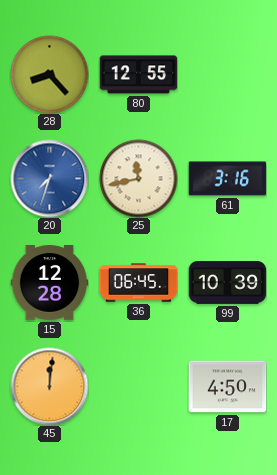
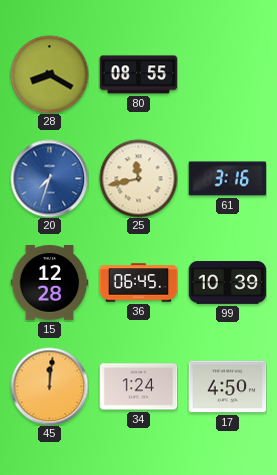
28: 8:23 -> 8:20
80: 12:55 -> 08:55
34: none -> 1:24
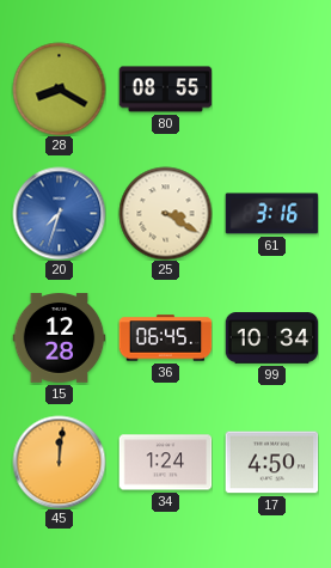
25: 11:43 -> 3:20
99: 10:39 -> 10:34
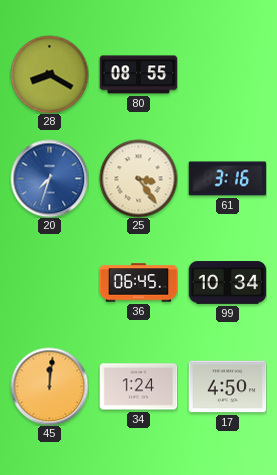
25: 3:20 -> 3:24
15: 12:28 -> none
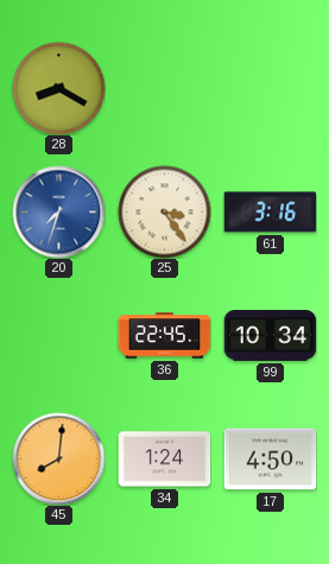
80: 08:55 -> none
36: 06:45 -> 22:45
45: 12:01 -> 8:01
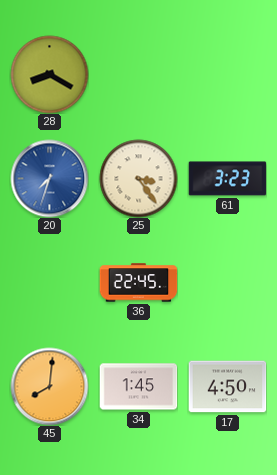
61: 3:16 -> 3:23
99: 10:34 -> none
34: 1:24 -> 1:45
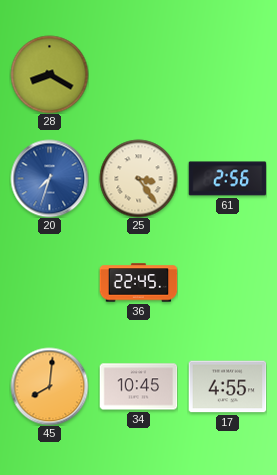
61: 3:23 -> 2:56
34: 1:45 -> 10:45
17: 4:50 -> 4:55
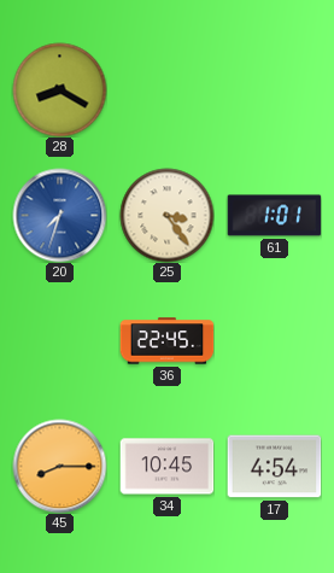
61: 2:56 -> 1:01
45: 8:01 -> 8:15
17: 4:55 -> 4:54
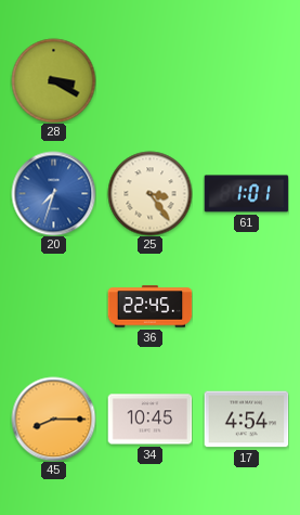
28: 8:20 -> 3:20
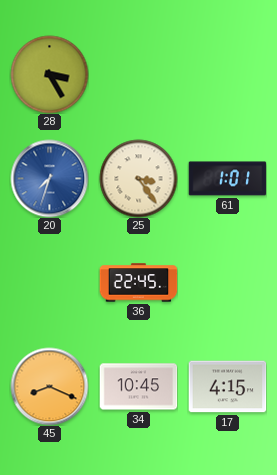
28: 3:20 -> 3:25
45: 8:15 -> 8:19
17: 4:54 -> 4:15
